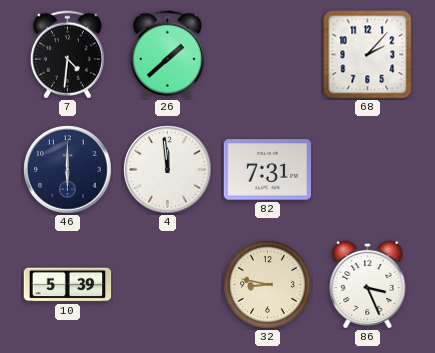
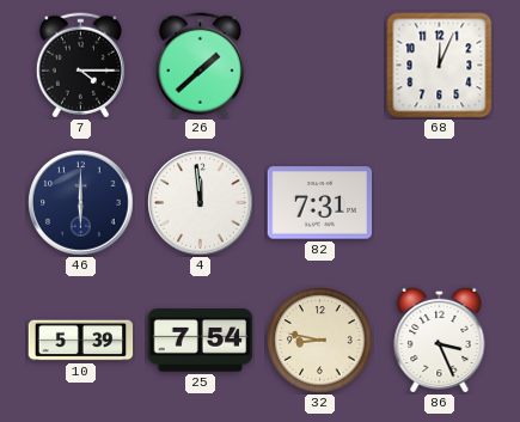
7: 4:31 -> 4:15
68: 2:07 -> 12:04
25: none -> 7:54
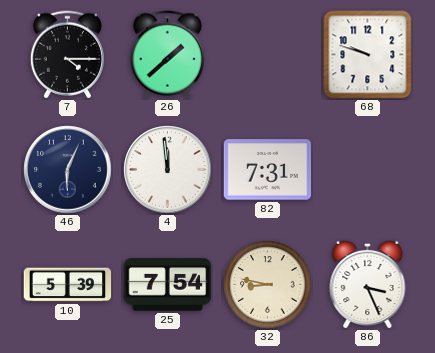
68: 12:04 -> 9:48
46: 6:00 -> 6:04
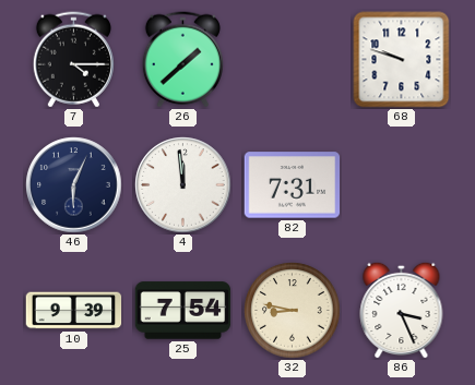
10: 5:39 -> 9:39
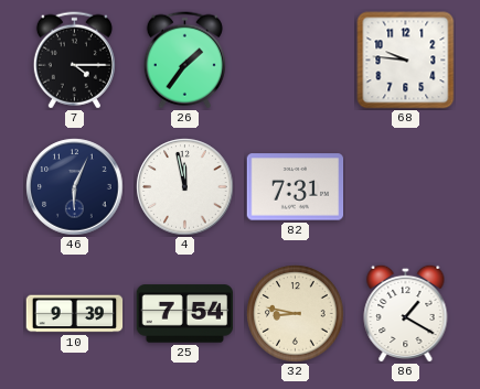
26: 1:38 -> 1:36
68: 9:48 -> 9:46
4: 11:59 -> 11:58
86: 3:26 -> 1:20
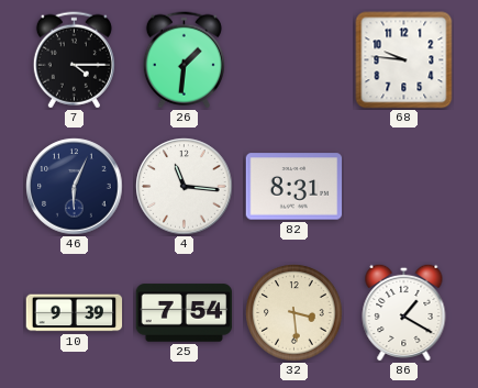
26: 1:36 -> 1:31
4: 11:58 -> 11:16
82: 7:31 -> 8:31
32: 8:47 -> 3:29
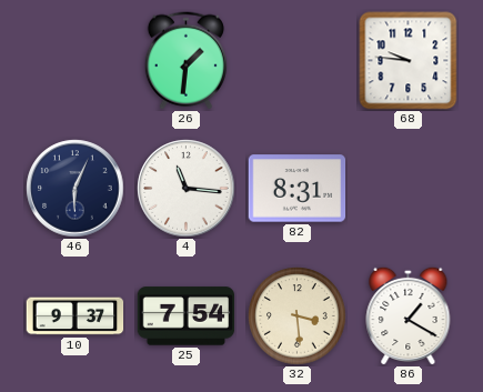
7: 4:15 -> none
10: 9:39 -> 9:37
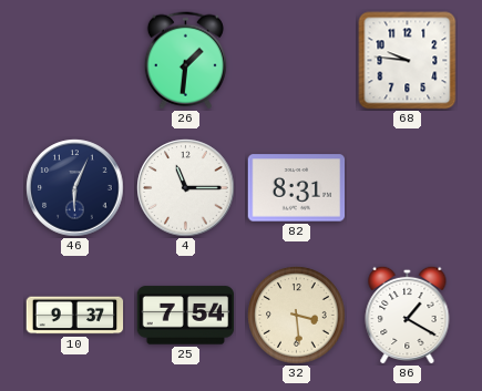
4: 11:16 -> 11:15
